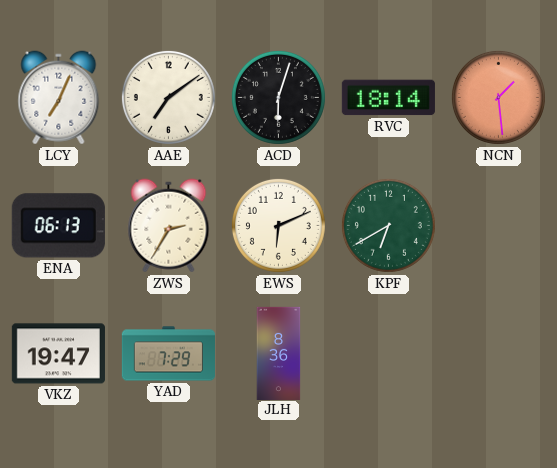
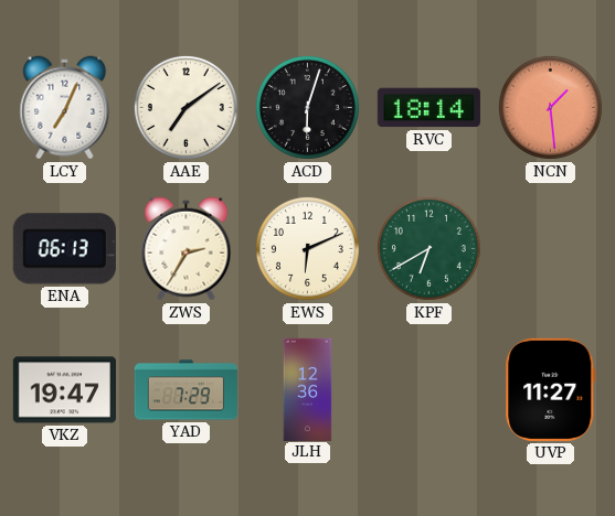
JLH: 8:36 -> 12:36
UVP: none -> 11:27
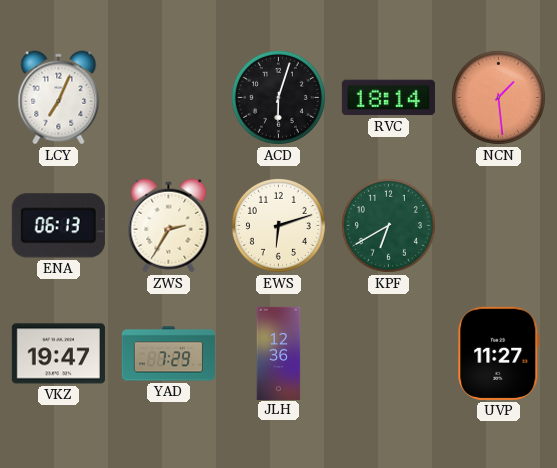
AAE: 7:09 -> none
EWS: 6:11 -> 6:12
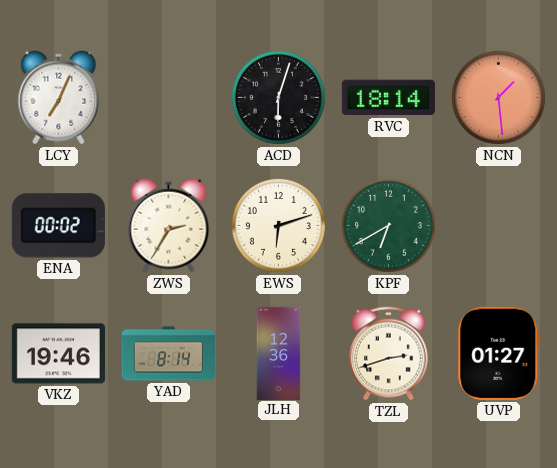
ENA: 06:13 -> 00:02
VKZ: 19:47 -> 19:46
YAD: 7:29 -> 8:14
TZL: none -> 2:42
UVP: 11:27 -> 01:27
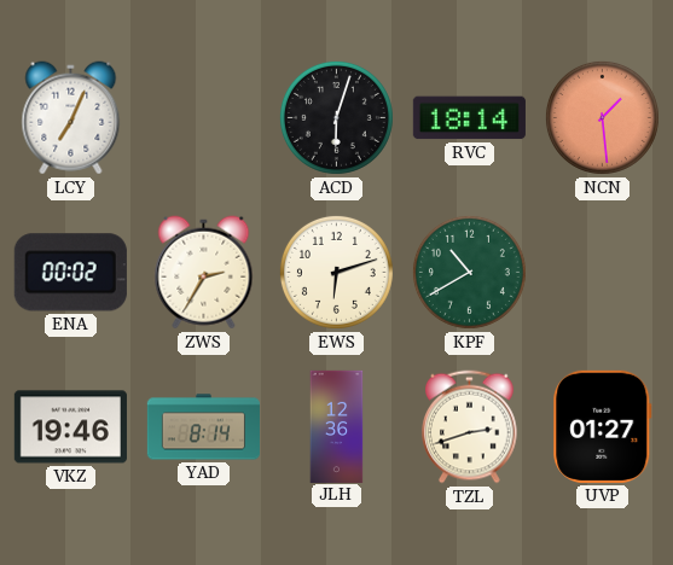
KPF: 6:40 -> 10:40
